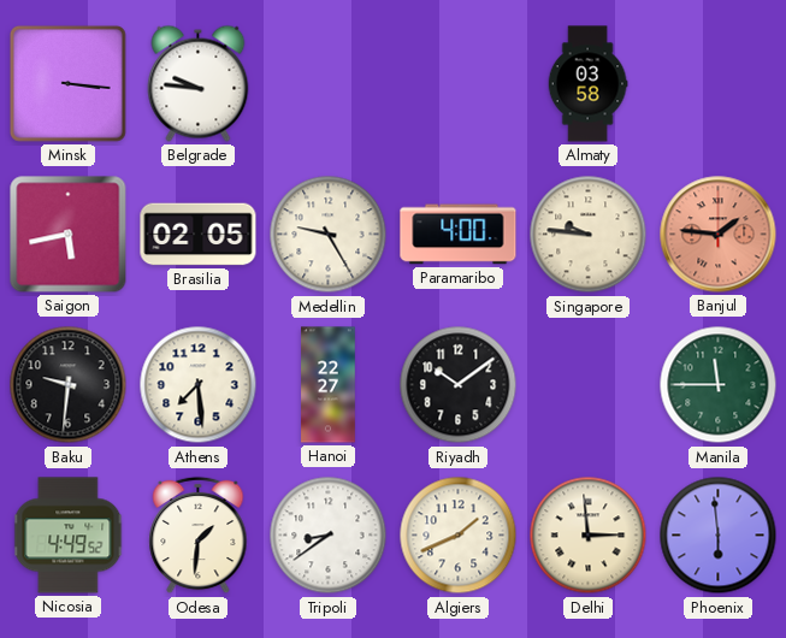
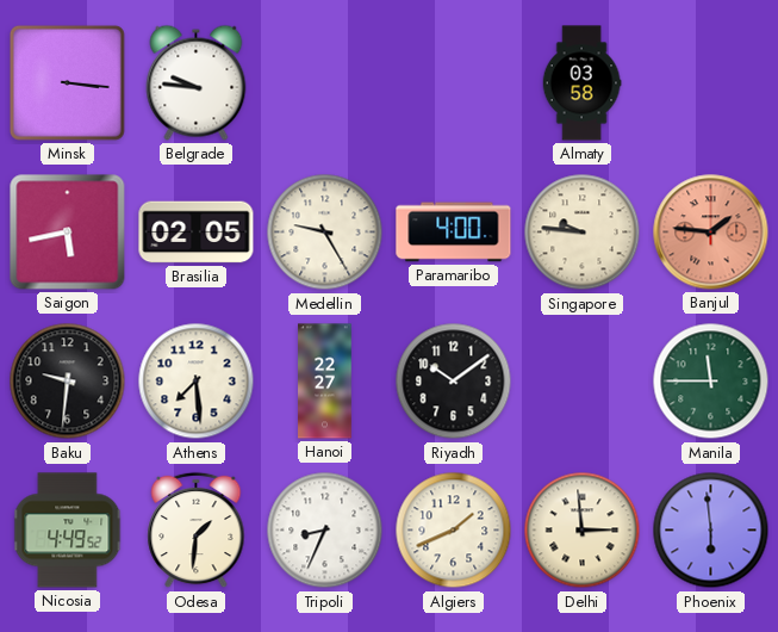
Tripoli: 8:39 -> 8:34
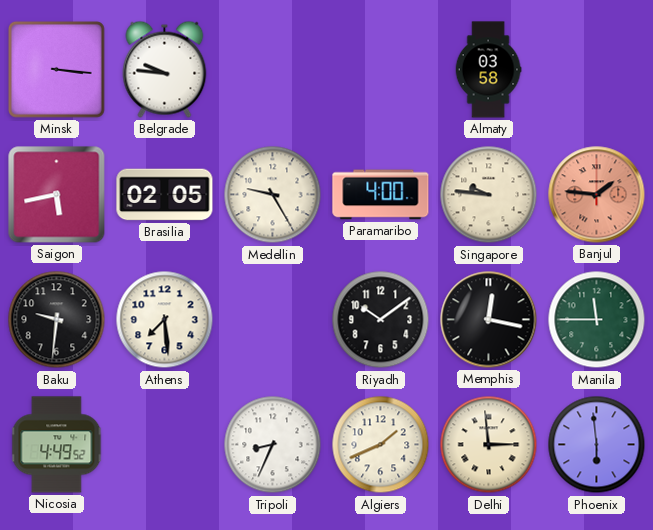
Hanoi: 22:27 -> none
Memphis: none -> 12:17
Odesa: 1:31 -> none
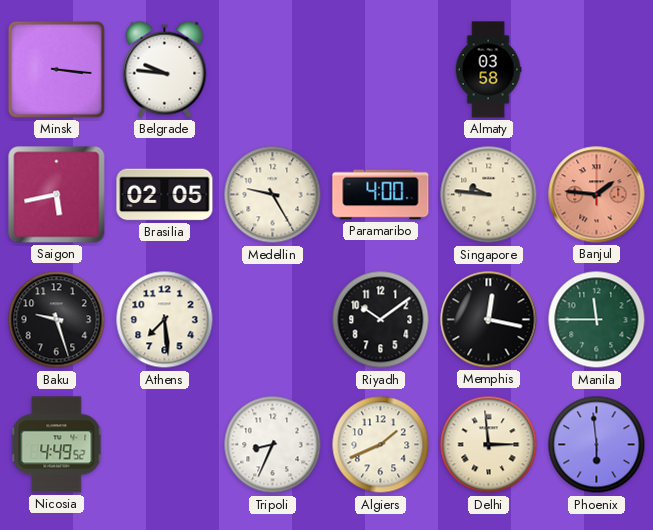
Baku: 9:31 -> 9:27
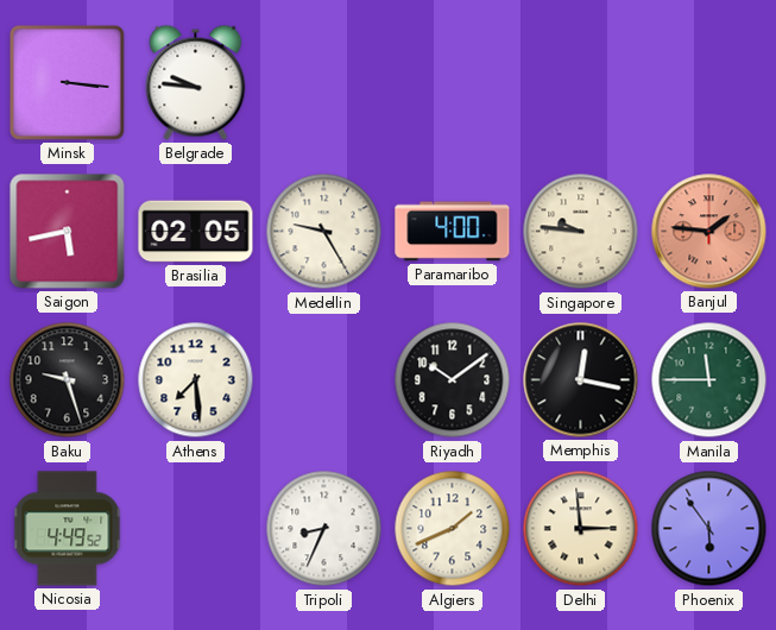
Almaty: 03:58 -> none
Phoenix: 5:59 -> 5:54
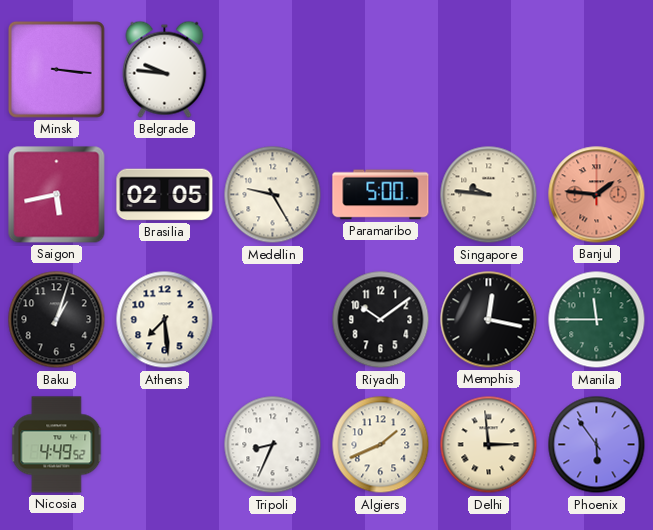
Paramaribo: 4:00 -> 5:00
Baku: 9:27 -> 1:03
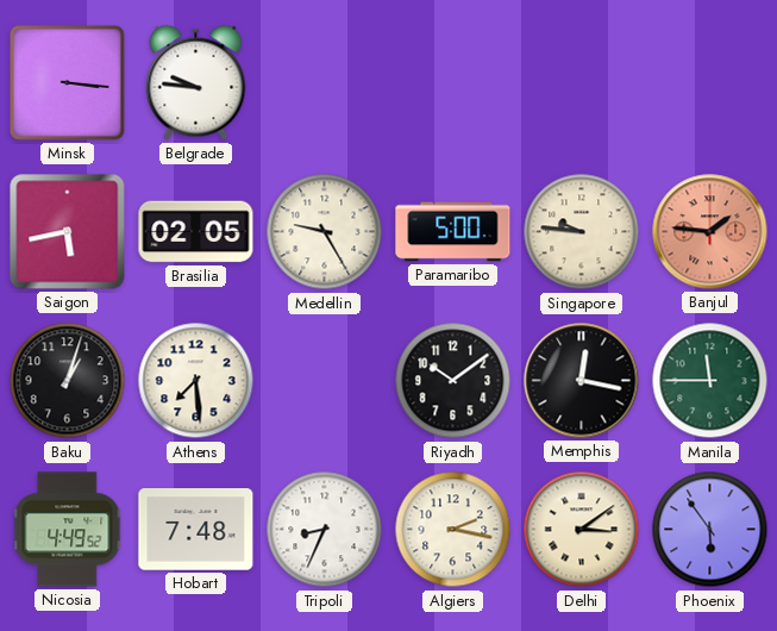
Hobart: none -> 7:48
Algiers: 1:41 -> 2:17
Delhi: 2:59 -> 3:09
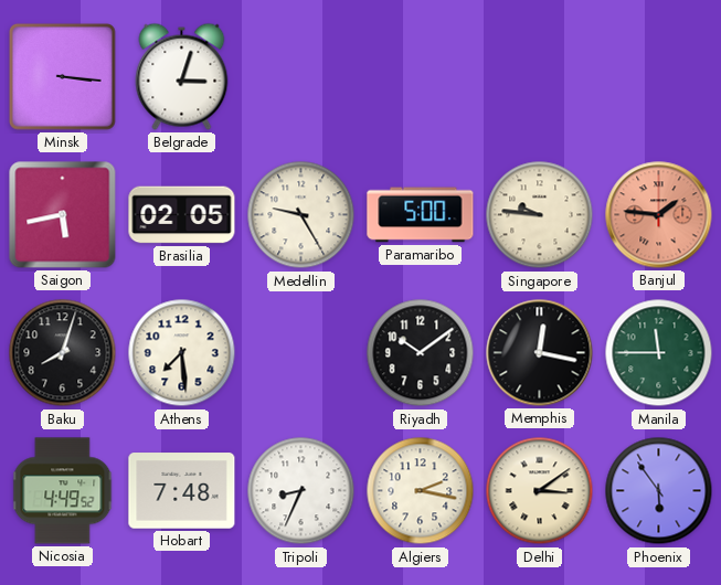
Belgrade: 9:46 -> 3:03
Baku: 1:03 -> 8:03
